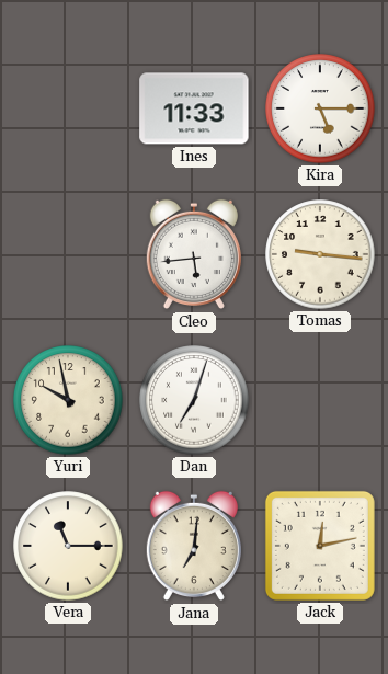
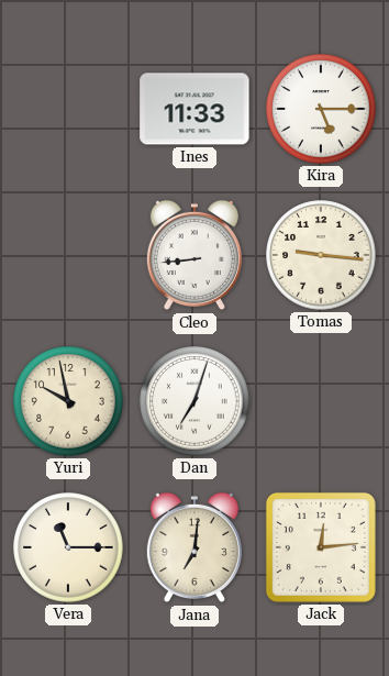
Cleo: 5:44 -> 8:44
Jack: 12:13 -> 12:14
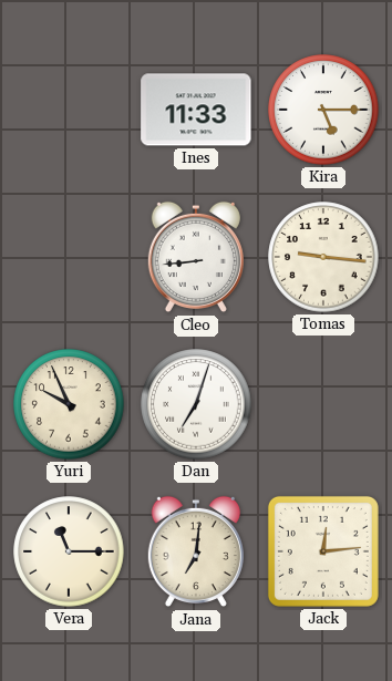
Yuri: 9:58 -> 9:56
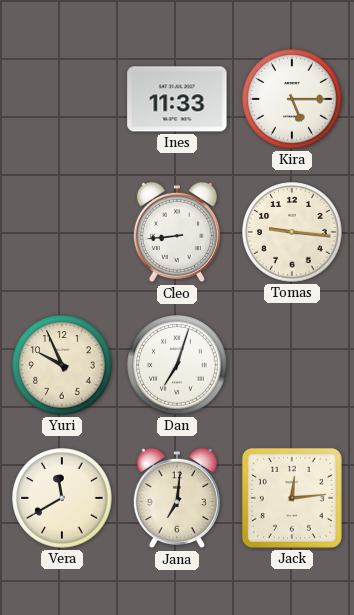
Vera: 11:15 -> 11:40
